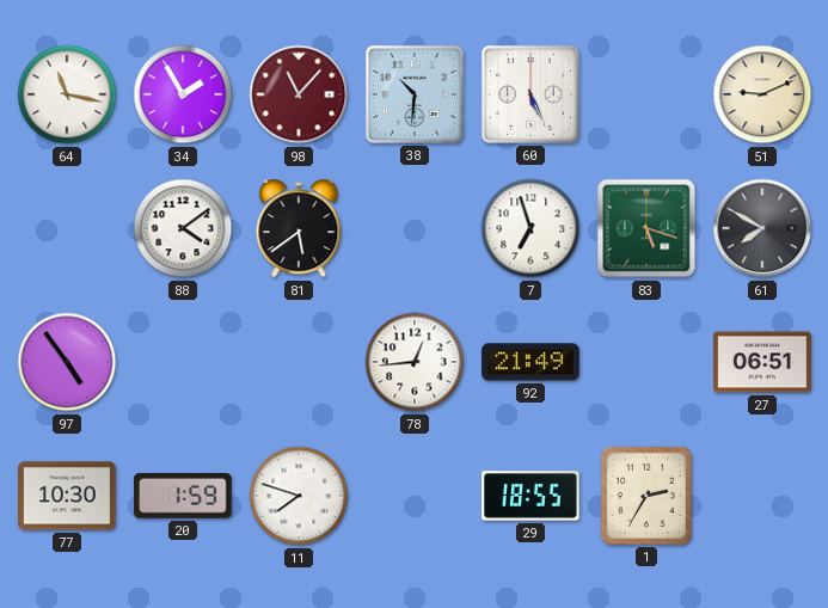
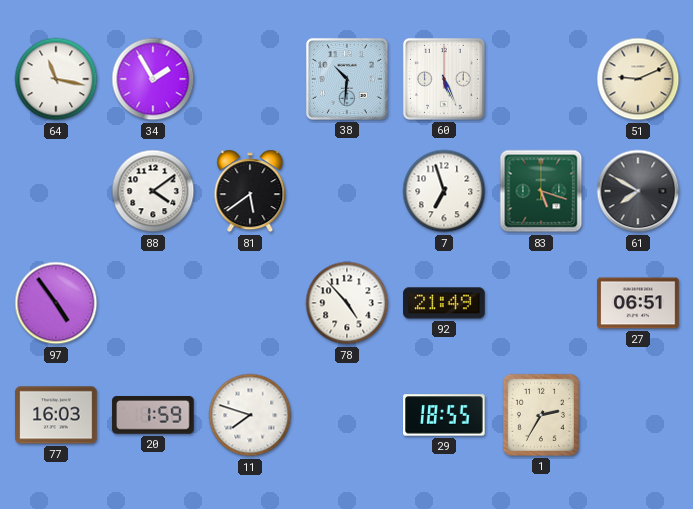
98: 11:07 -> none
78: 12:44 -> 4:53
77: 10:30 -> 16:03
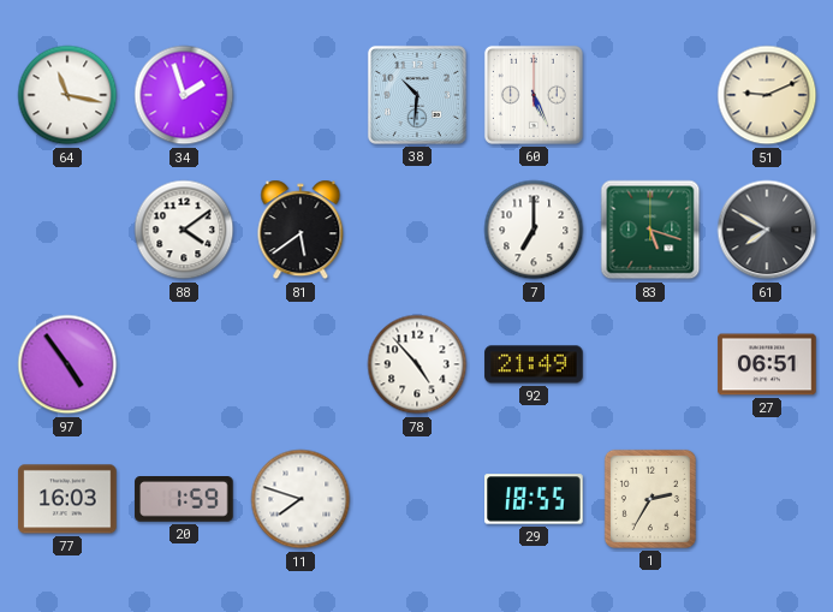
34: 1:55 -> 1:57
7: 6:57 -> 7:00
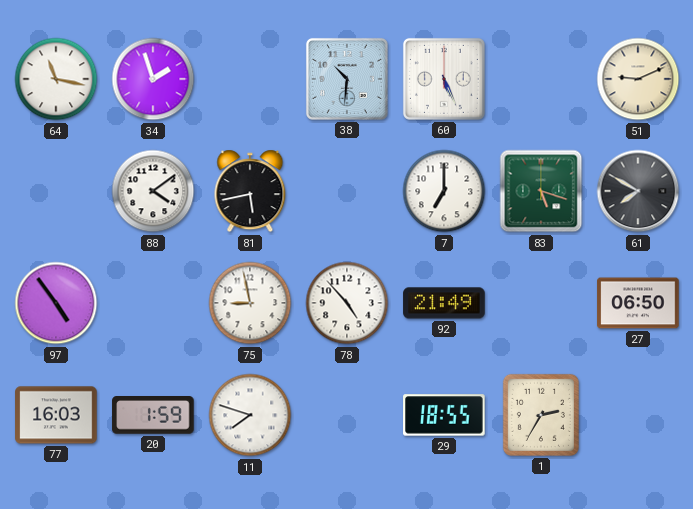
81: 5:39 -> 5:43
75: none -> 8:58
27: 06:51 -> 06:50
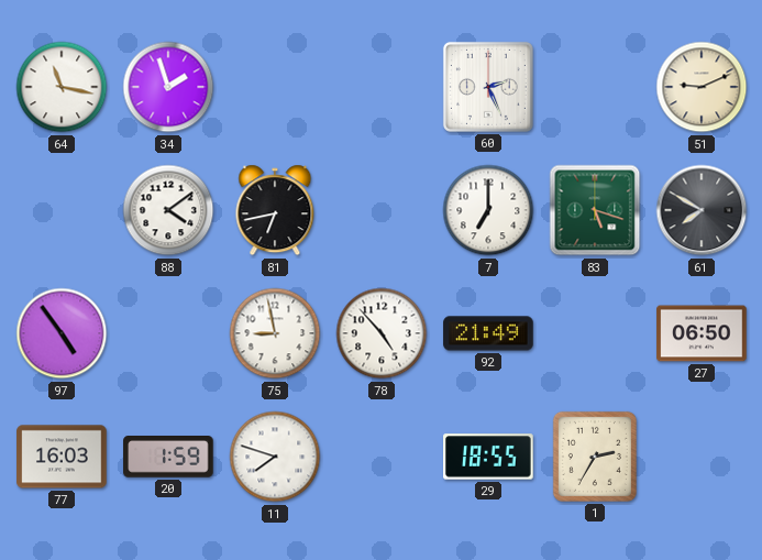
38: 10:31 -> none
60: 5:26 -> 2:26
81: 5:43 -> 6:43
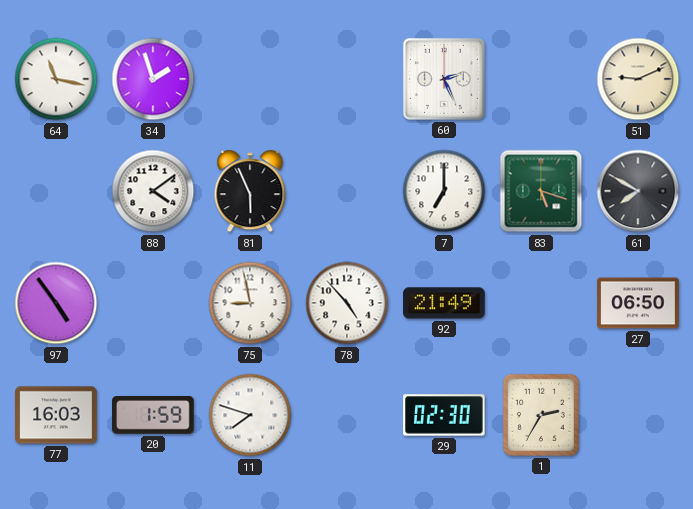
81: 6:43 -> 5:56
29: 18:55 -> 02:30
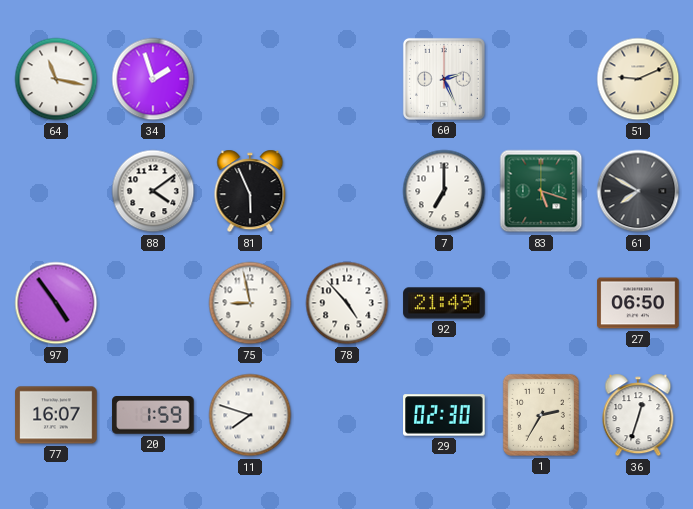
77: 16:03 -> 16:07
36: none -> 12:33
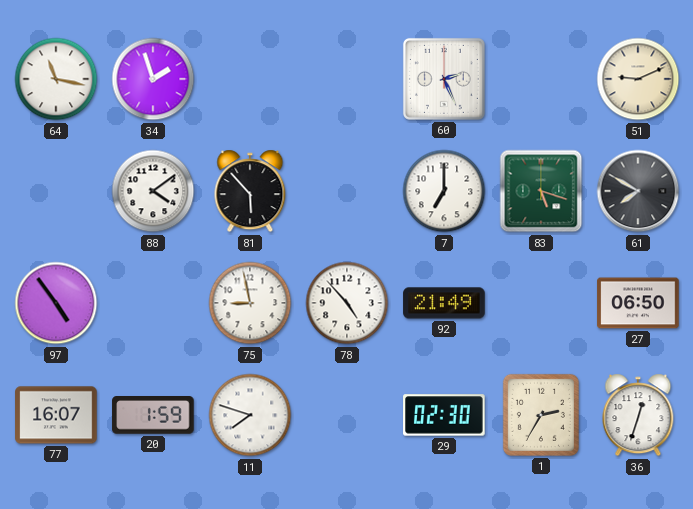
81: 5:56 -> 5:53
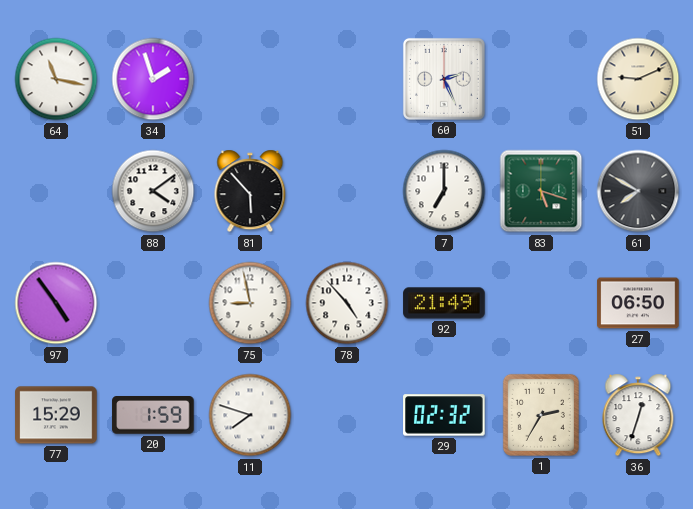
77: 16:07 -> 15:29
29: 02:30 -> 02:32
